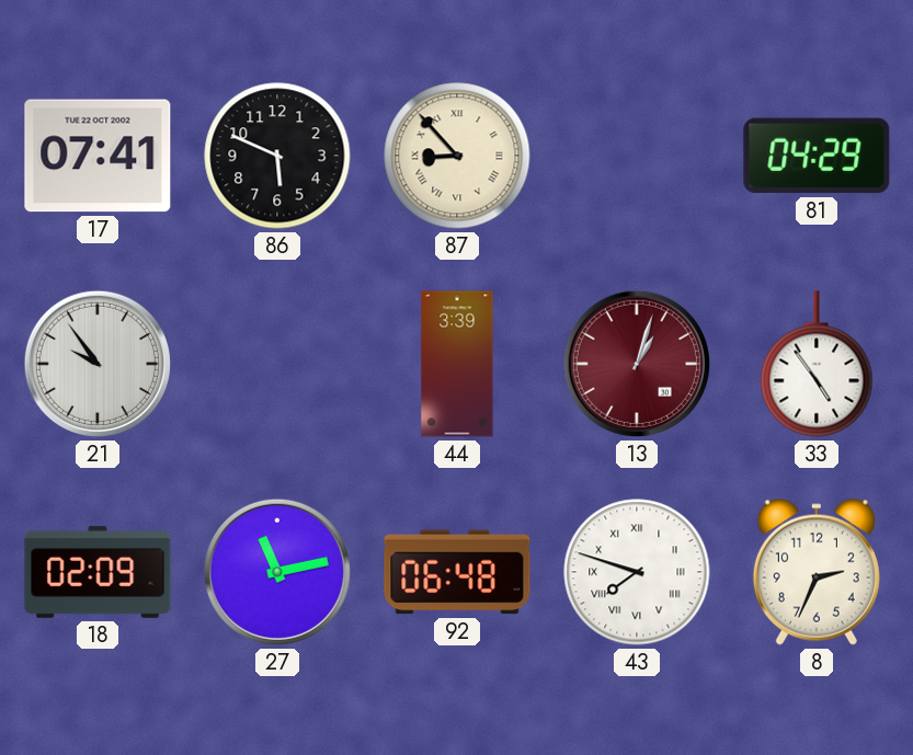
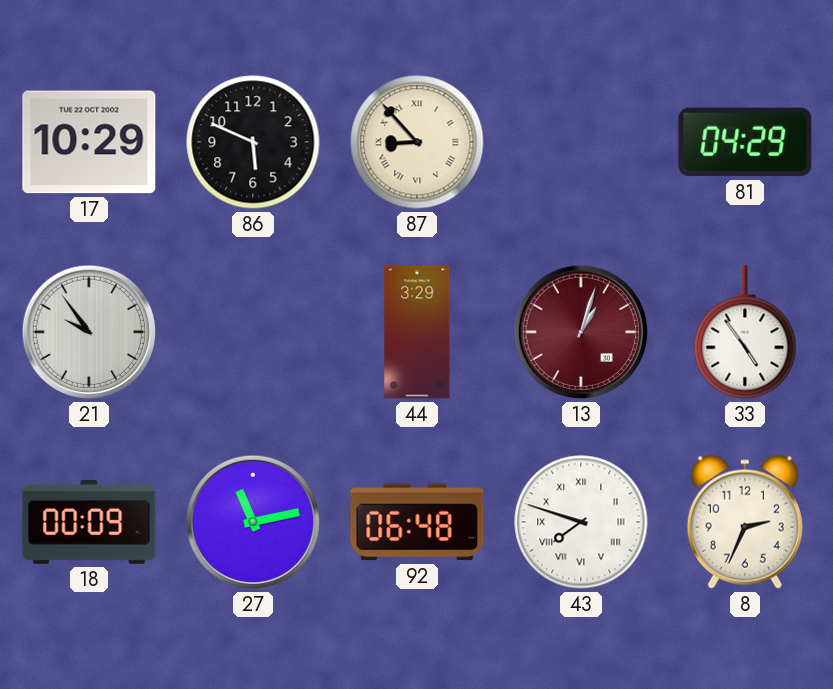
17: 07:41 -> 10:29
44: 3:39 -> 3:29
18: 02:09 -> 00:09
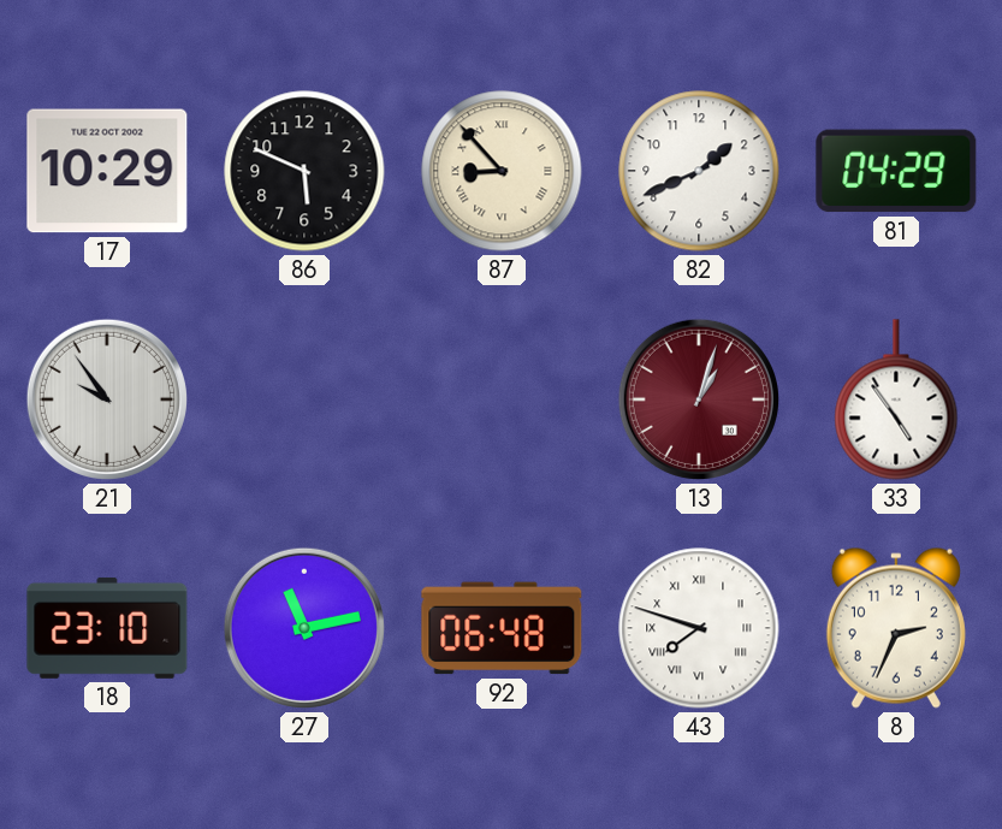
82: none -> 1:41
44: 3:29 -> none
18: 00:09 -> 23:10
